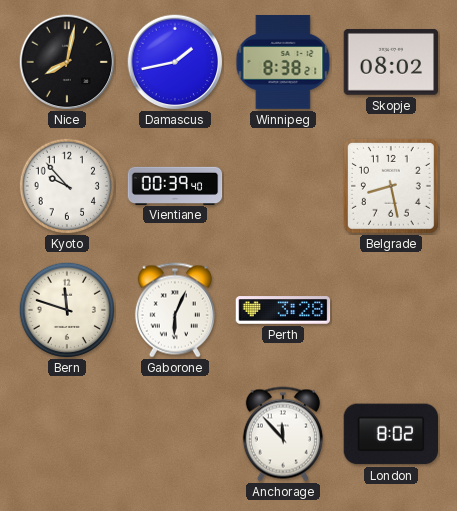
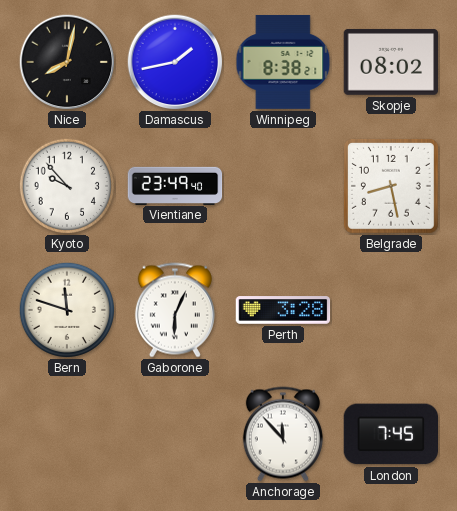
Vientiane: 00:39 -> 23:49
London: 8:02 -> 7:45
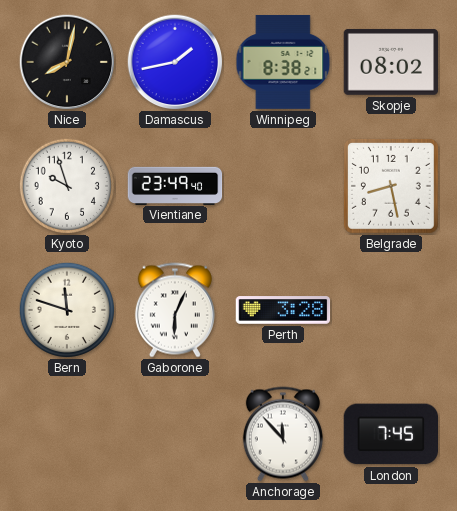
Kyoto: 9:53 -> 9:57
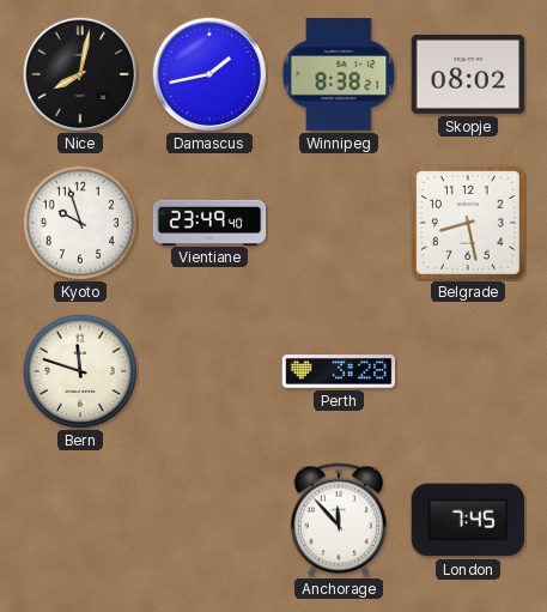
Gaborone: 6:04 -> none
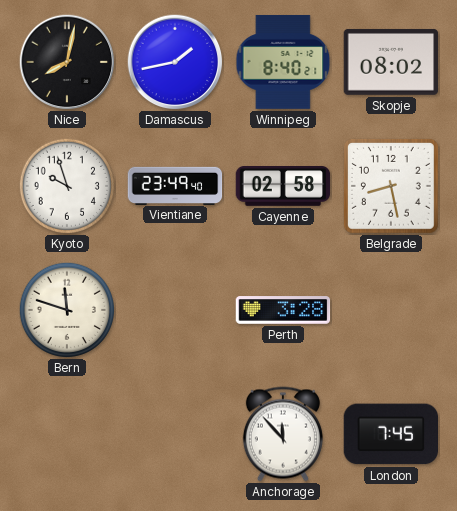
Winnipeg: 8:38 -> 8:40
Cayenne: none -> 02:58
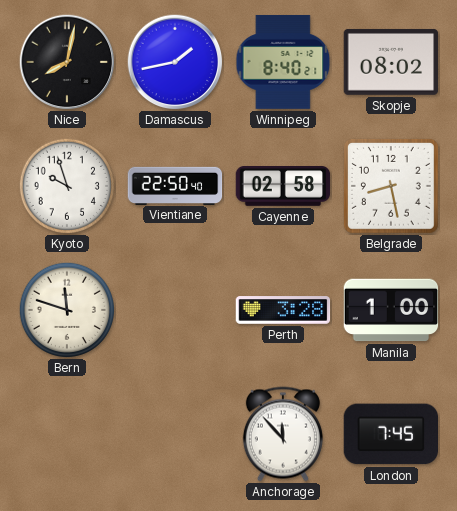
Vientiane: 23:49 -> 22:50
Manila: none -> 1:00
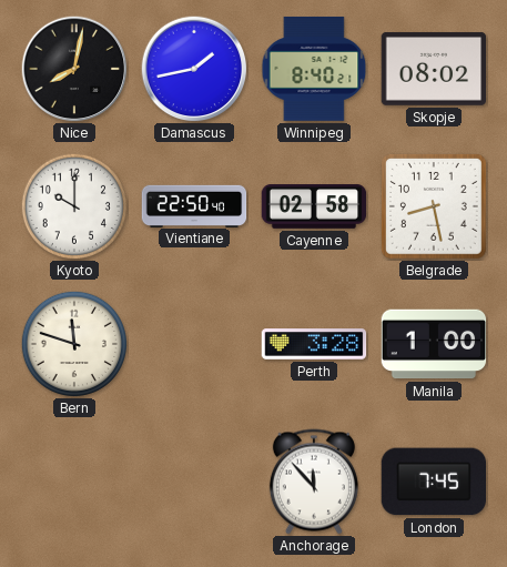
Kyoto: 9:57 -> 10:00
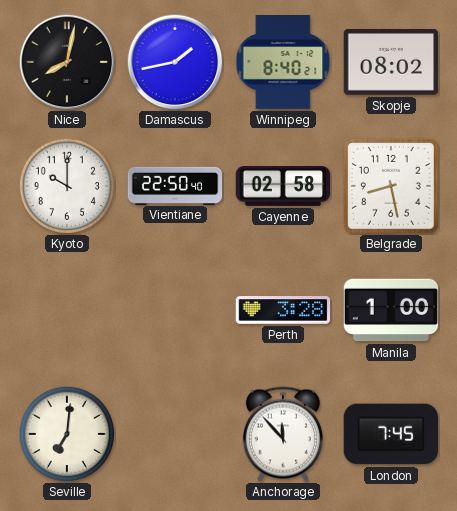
Bern: 11:48 -> none
Seville: none -> 7:01
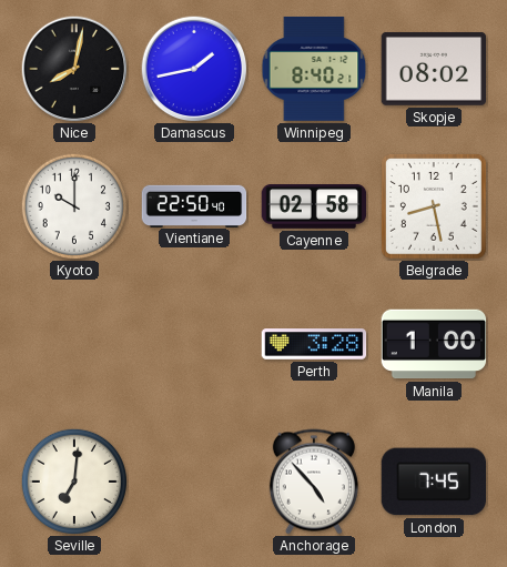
Anchorage: 11:53 -> 4:53
